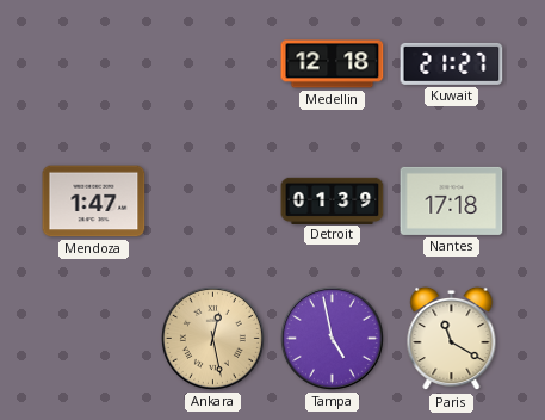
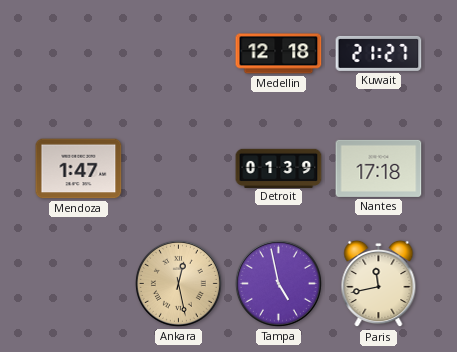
Paris: 11:20 -> 11:43
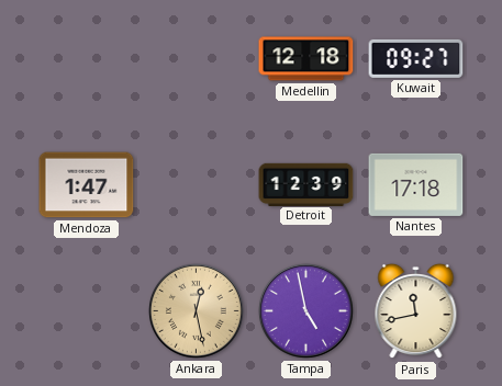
Kuwait: 21:27 -> 09:27
Detroit: 01:39 -> 12:39
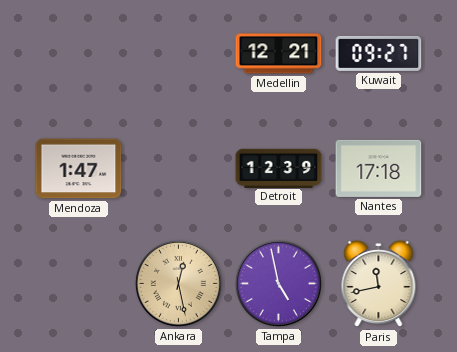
Medellin: 12:18 -> 12:21
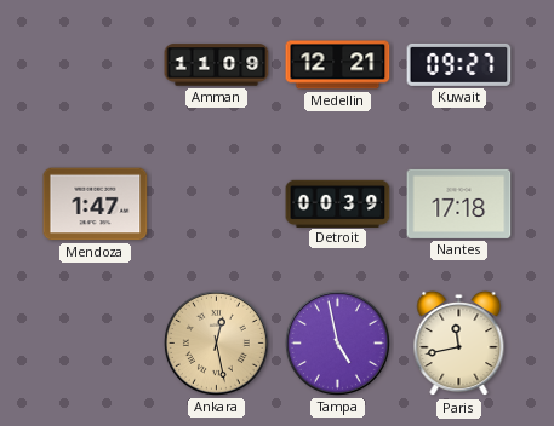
Amman: none -> 11:09
Detroit: 12:39 -> 00:39
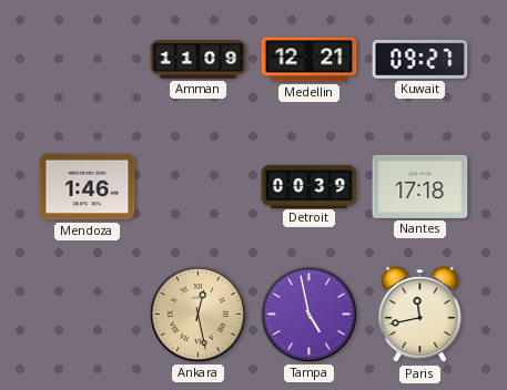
Mendoza: 1:47 -> 1:46
